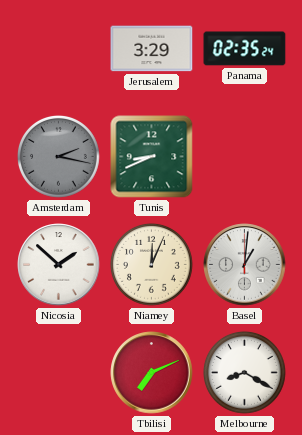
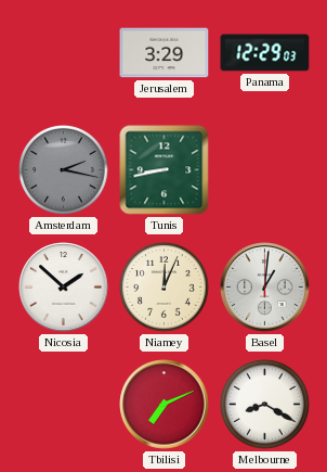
Panama: 02:35 -> 12:29
Tunis: 8:41 -> 8:43
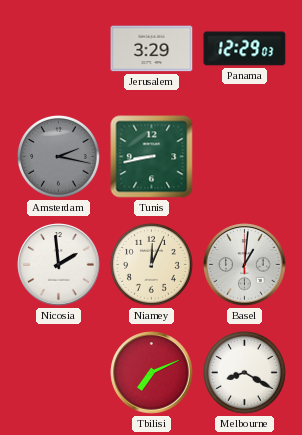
Nicosia: 1:52 -> 1:59
